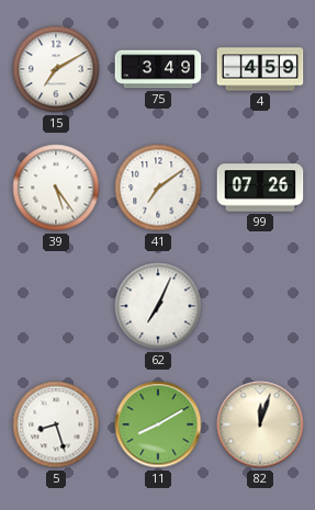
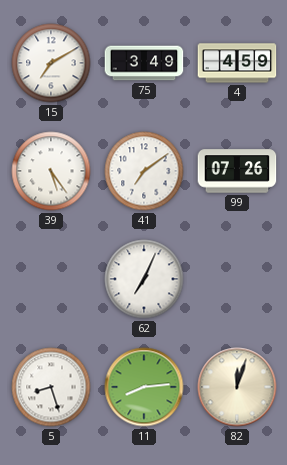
11: 8:10 -> 8:14
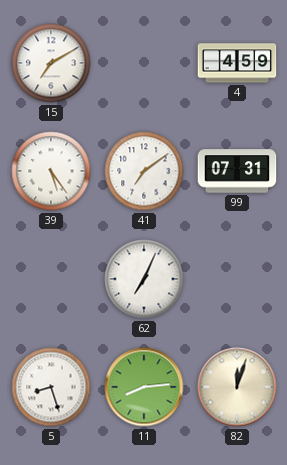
75: 3:49 -> none
99: 07:26 -> 07:31
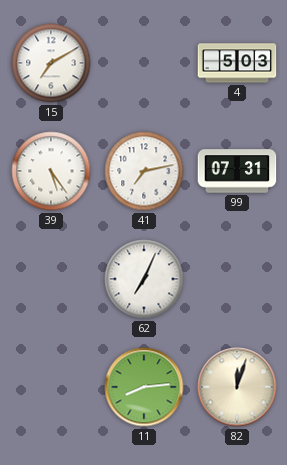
4: 4:59 -> 5:03
41: 7:09 -> 7:13
5: 8:27 -> none
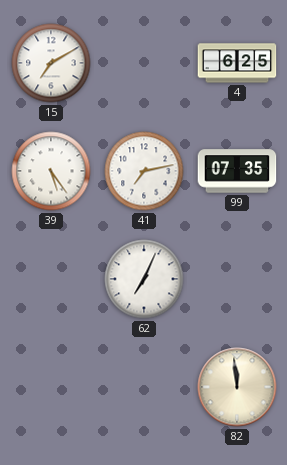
4: 5:03 -> 6:25
99: 07:31 -> 07:35
11: 8:14 -> none
82: 12:03 -> 11:59
